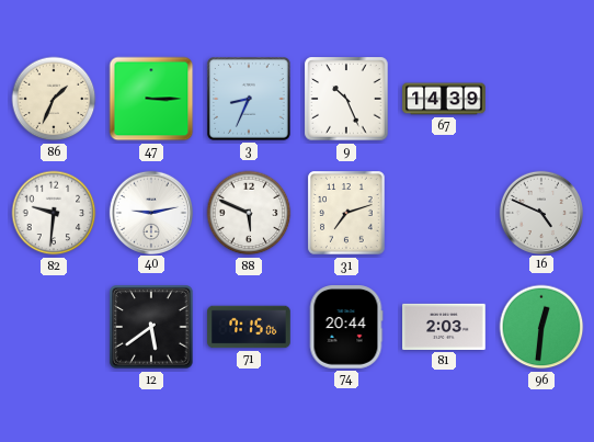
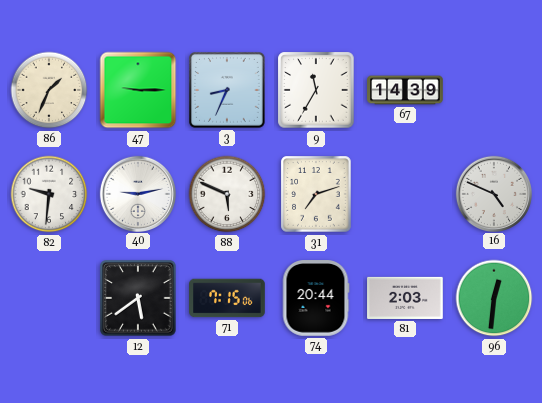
47: 3:15 -> 9:15
9: 10:26 -> 11:35
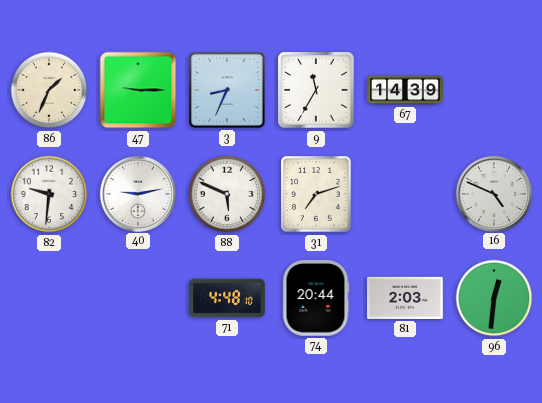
12: 5:39 -> none
71: 7:15 -> 4:48
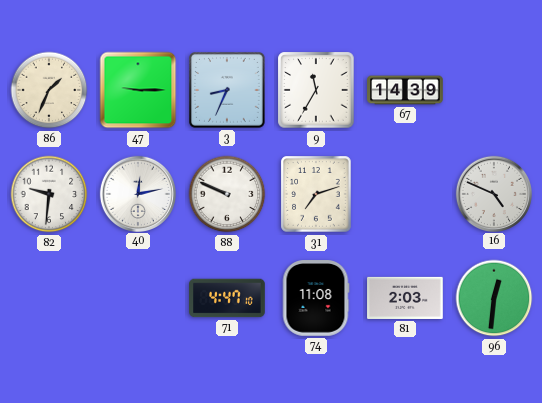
40: 9:13 -> 12:13
88: 5:49 -> 9:49
71: 4:48 -> 4:47
74: 20:44 -> 11:08
